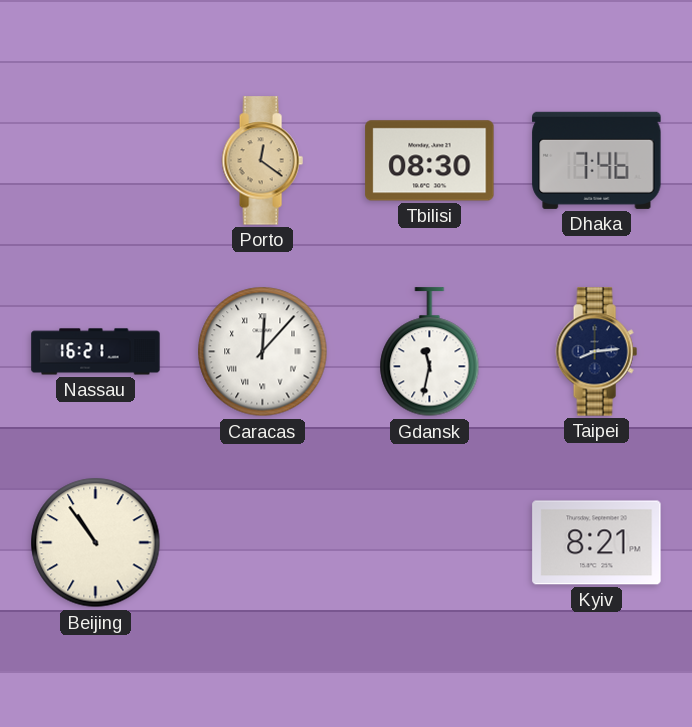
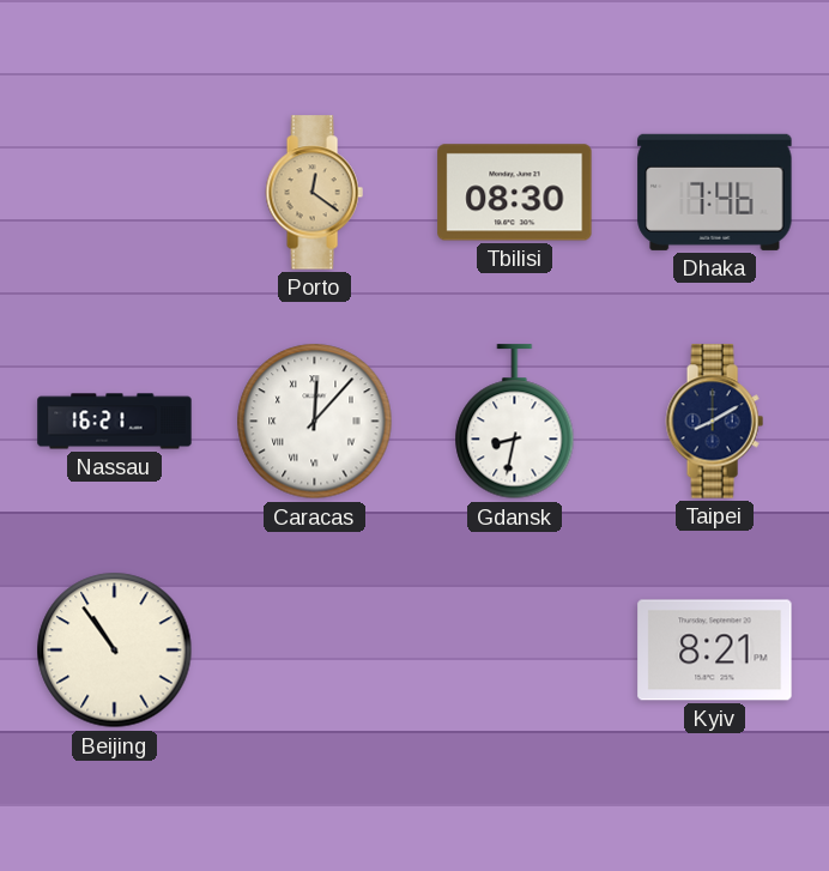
Gdansk: 11:32 -> 8:32
Taipei: 8:14 -> 8:10
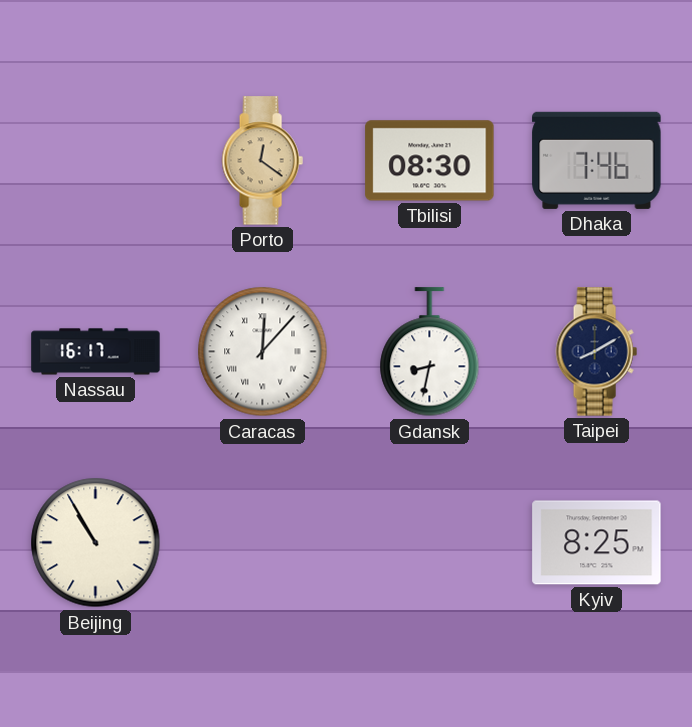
Nassau: 16:21 -> 16:17
Beijing: 10:54 -> 10:55
Kyiv: 8:21 -> 8:25
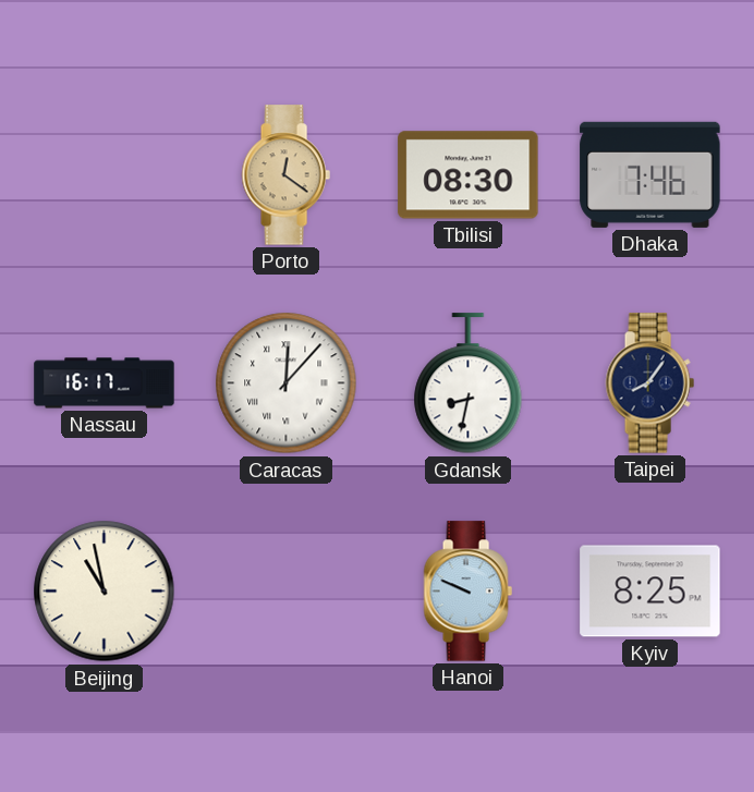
Taipei: 8:10 -> 8:06
Beijing: 10:55 -> 10:58
Hanoi: none -> 9:49
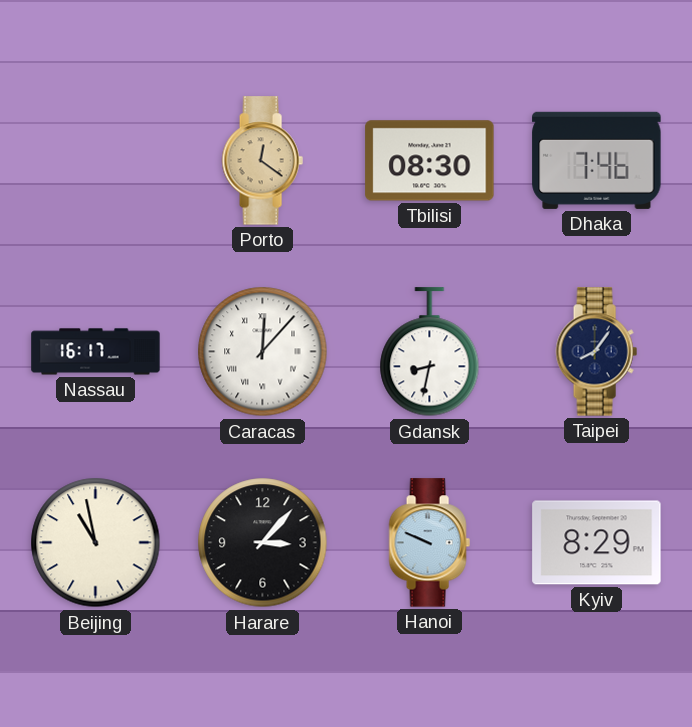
Harare: none -> 3:07
Kyiv: 8:25 -> 8:29
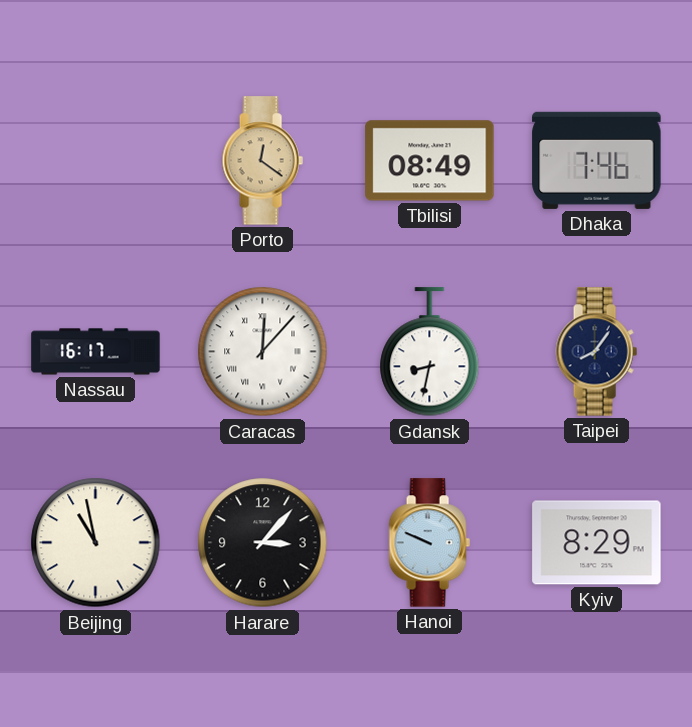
Tbilisi: 08:30 -> 08:49
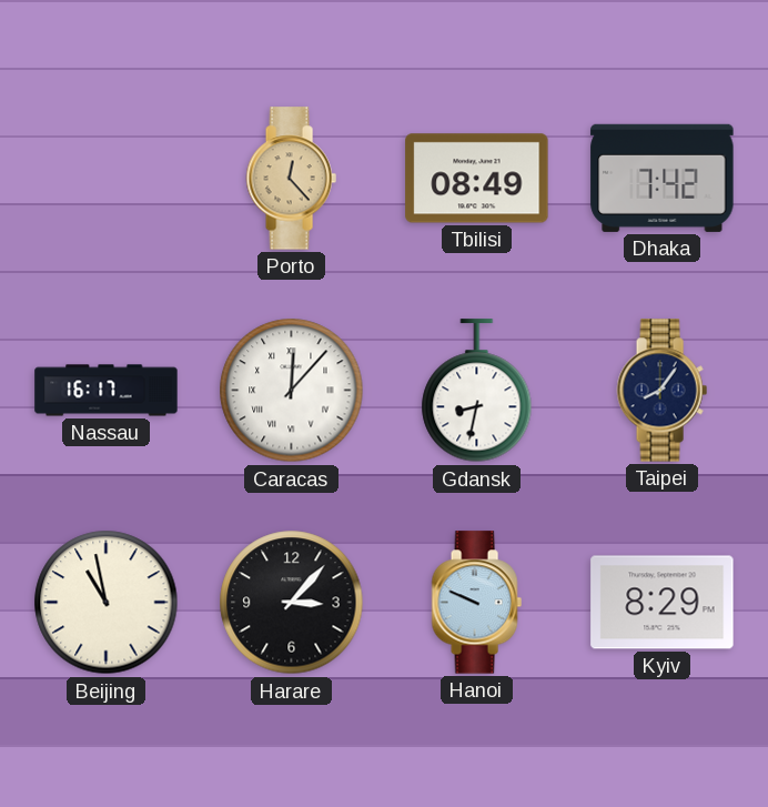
Porto: 12:21 -> 12:23
Dhaka: 7:46 -> 7:42
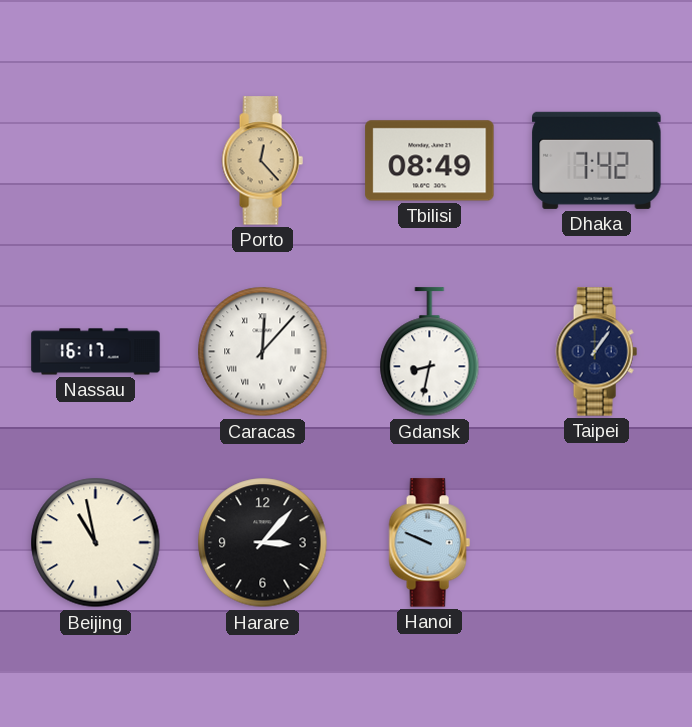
Taipei: 8:06 -> 1:06
Kyiv: 8:29 -> none
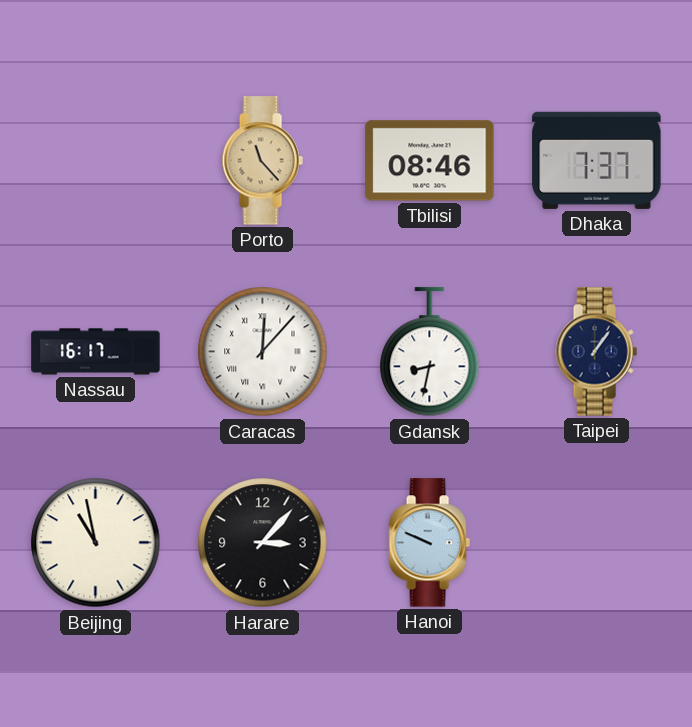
Porto: 12:23 -> 11:23
Tbilisi: 08:49 -> 08:46
Dhaka: 7:42 -> 7:37
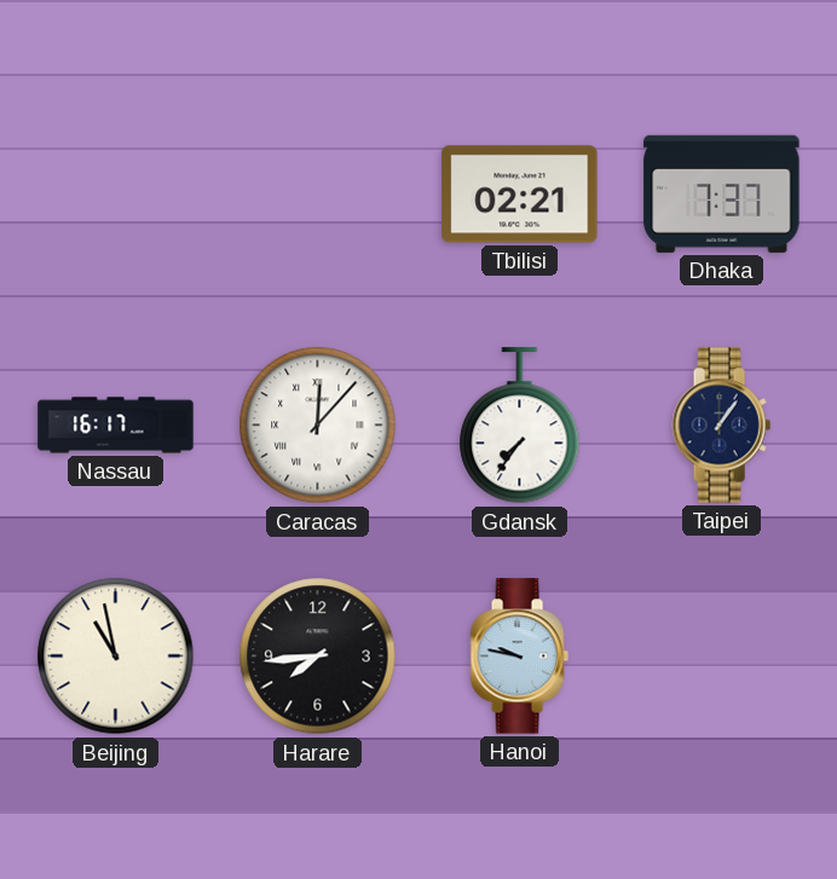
Porto: 11:23 -> none
Tbilisi: 08:46 -> 02:21
Gdansk: 8:32 -> 7:36
Harare: 3:07 -> 7:44
Hanoi: 9:49 -> 9:47
